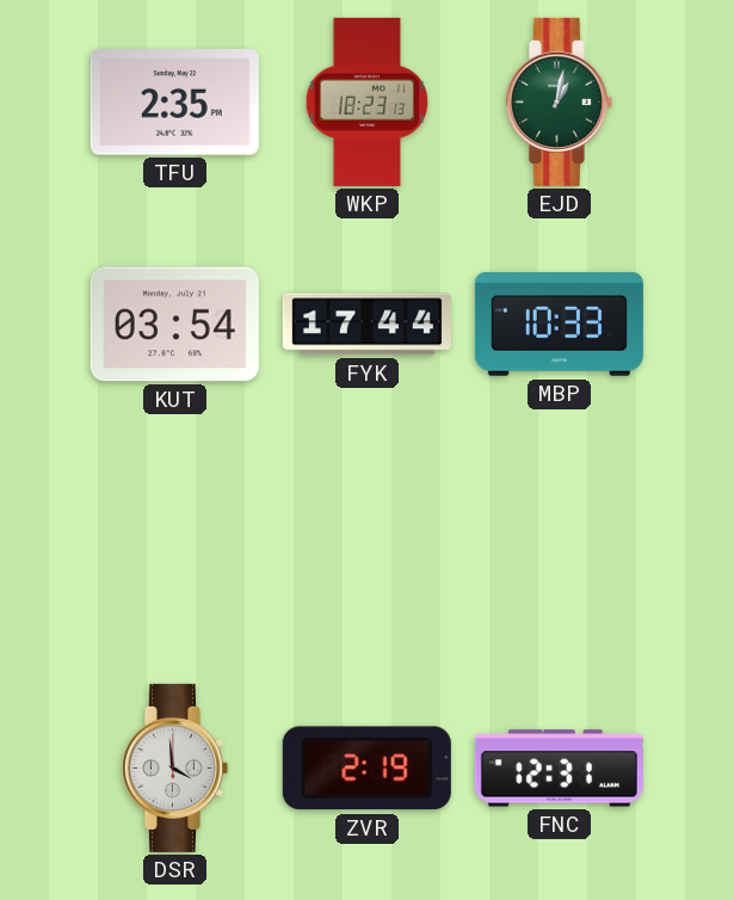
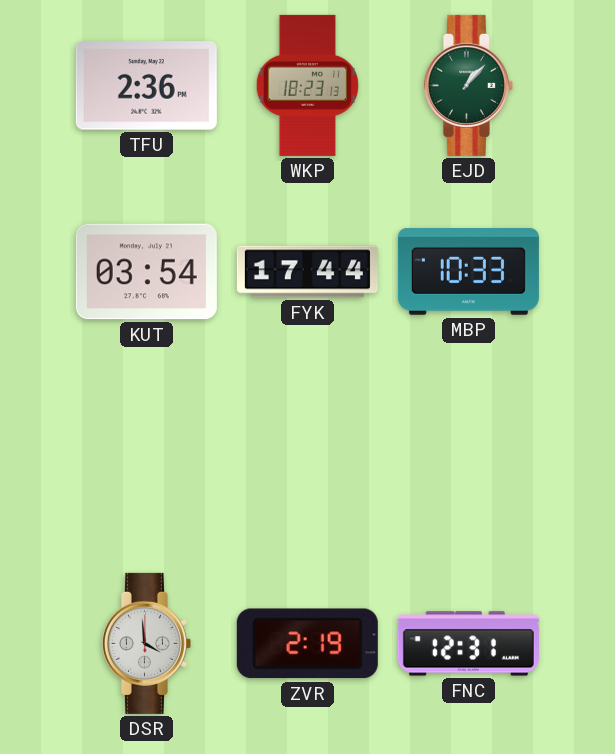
TFU: 2:35 -> 2:36
EJD: 1:02 -> 1:07
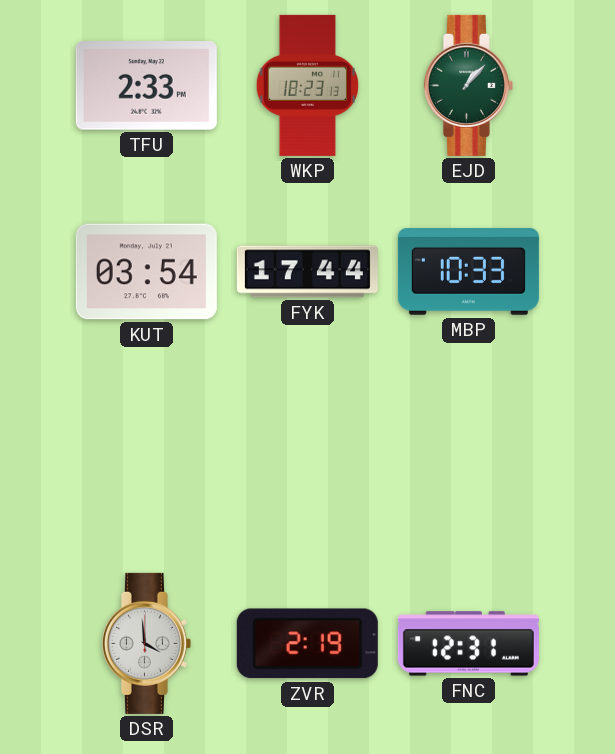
TFU: 2:36 -> 2:33
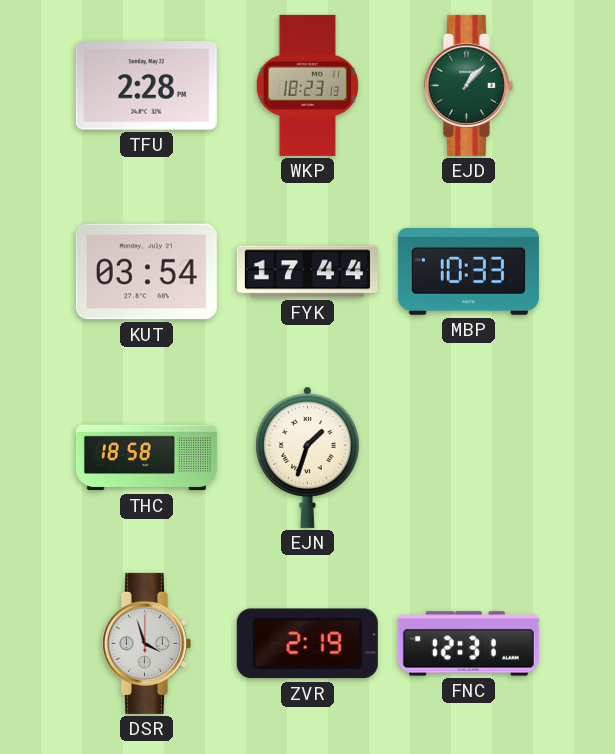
TFU: 2:33 -> 2:28
THC: none -> 18:58
EJN: none -> 1:33
DSR: 3:59 -> 3:57
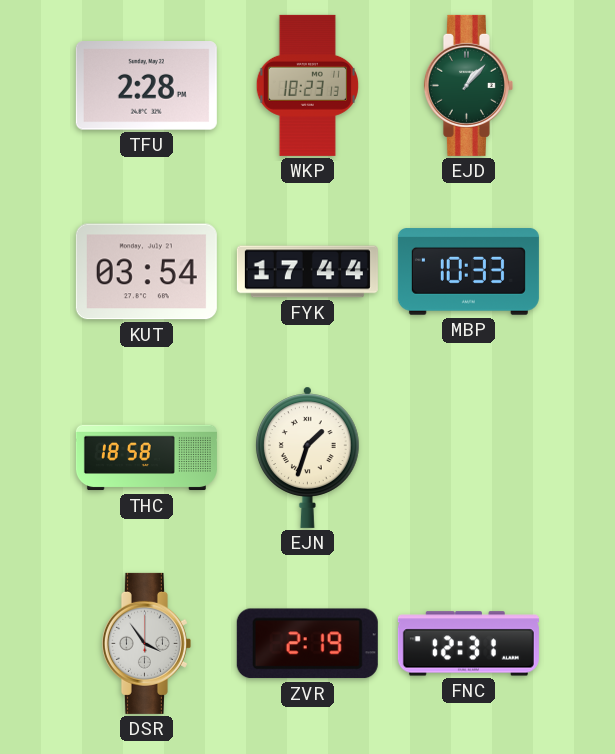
DSR: 3:57 -> 3:54
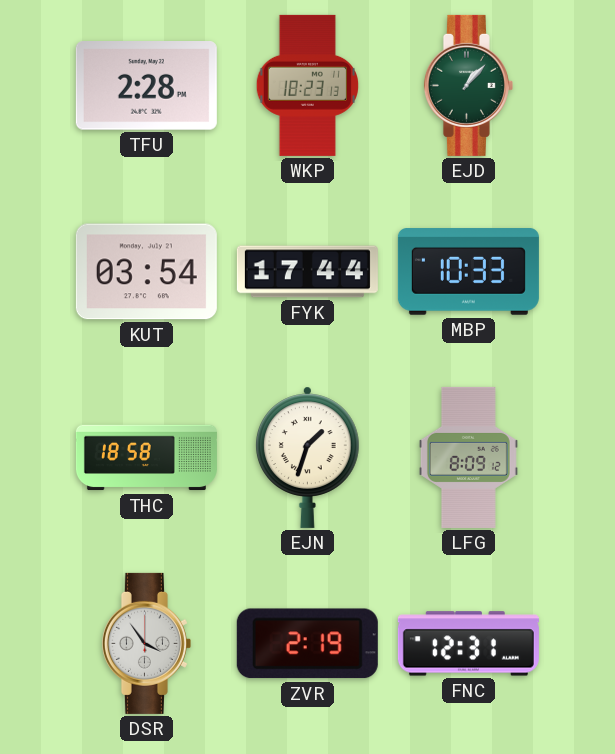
LFG: none -> 8:09
